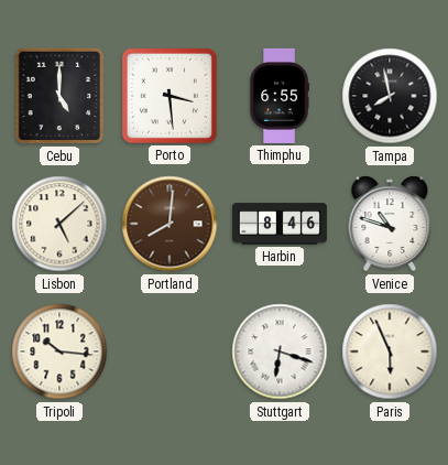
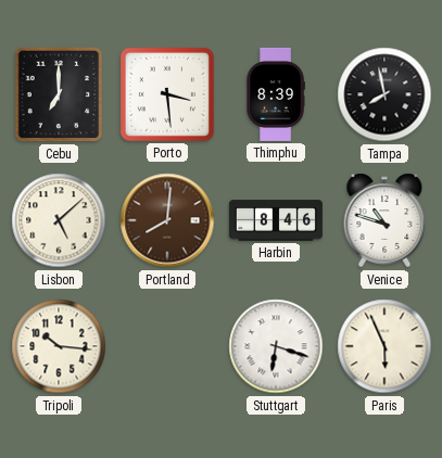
Cebu: 5:00 -> 7:00
Thimphu: 6:55 -> 8:39
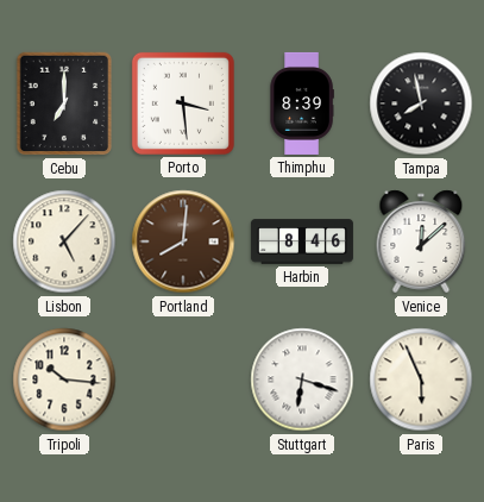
Lisbon: 5:08 -> 5:07
Venice: 10:48 -> 12:08
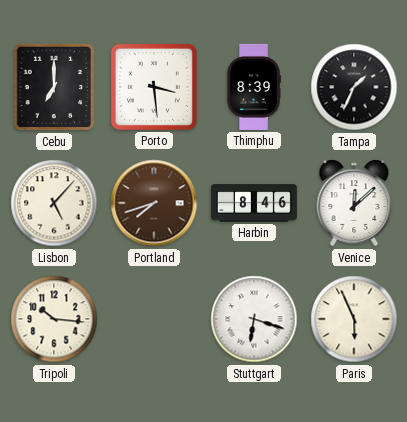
Tampa: 7:58 -> 1:34
Portland: 8:01 -> 7:42
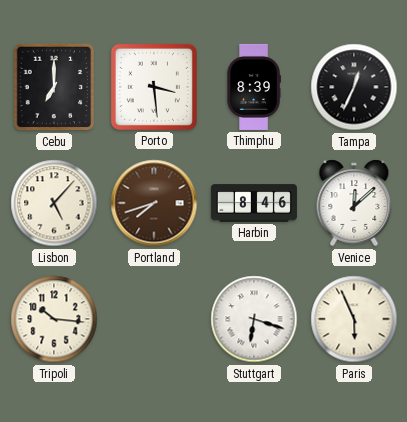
Tampa: 1:34 -> 12:34
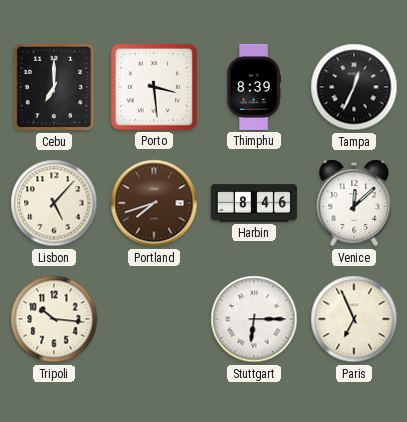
Stuttgart: 6:18 -> 6:15
Paris: 5:56 -> 6:56
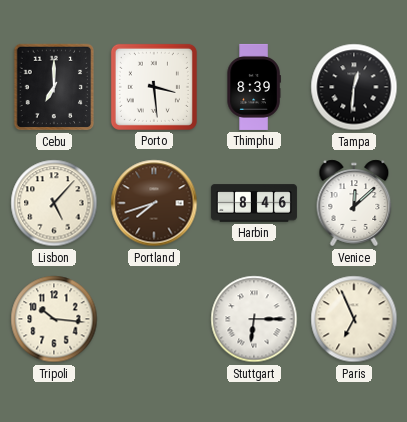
Tampa: 12:34 -> 12:31
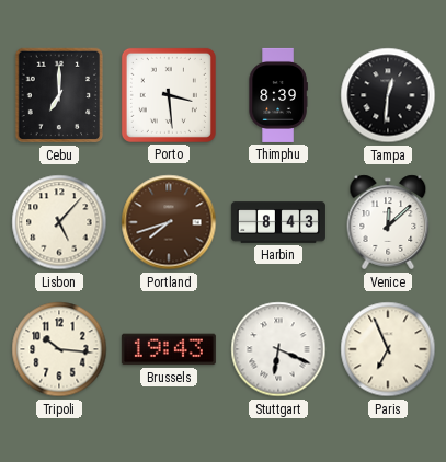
Harbin: 8:46 -> 8:43
Brussels: none -> 19:43
Stuttgart: 6:15 -> 6:19
